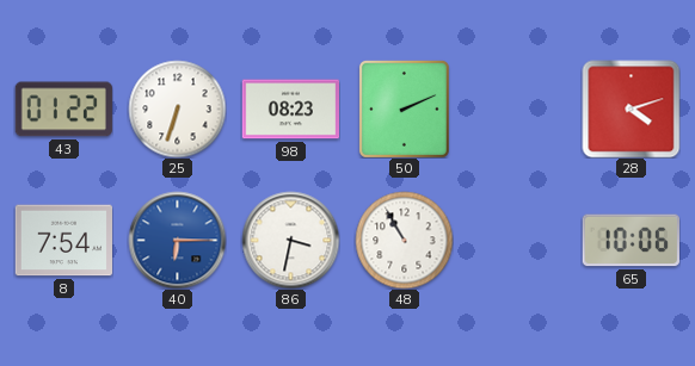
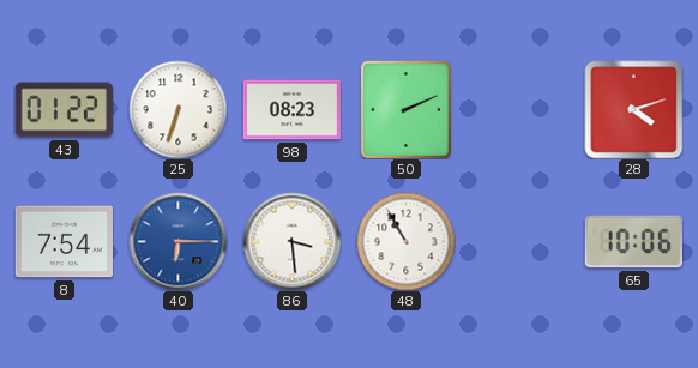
86: 3:32 -> 3:29
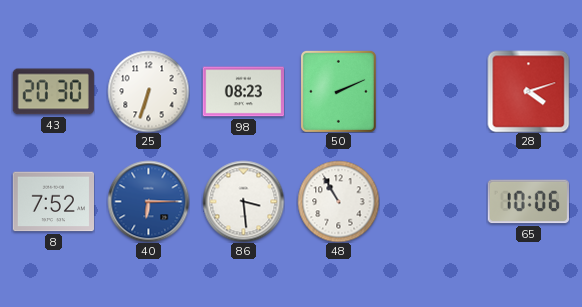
43: 01:22 -> 20:30
8: 7:54 -> 7:52
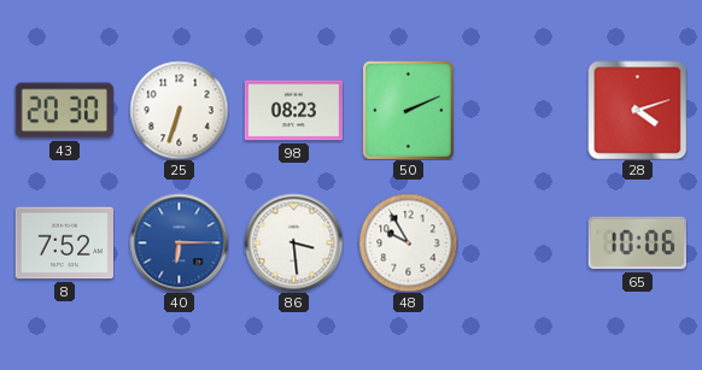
48: 10:55 -> 9:55
